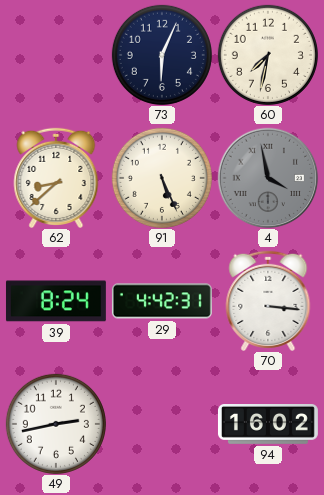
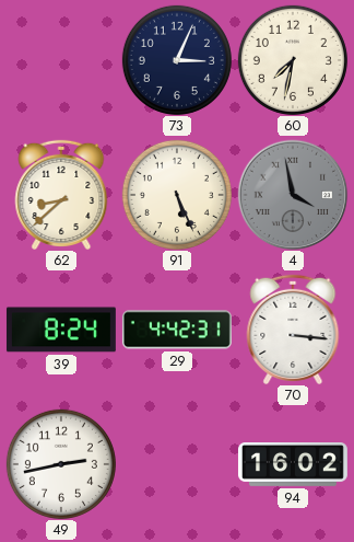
73: 6:04 -> 3:04
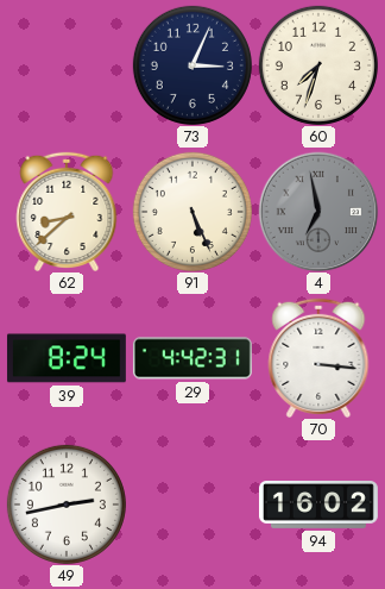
60: 7:32 -> 7:33
4: 3:58 -> 6:58
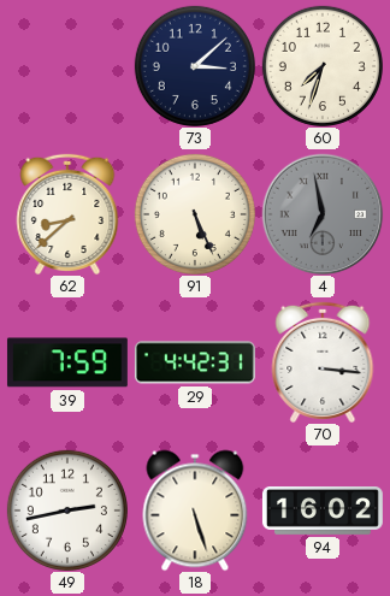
73: 3:04 -> 3:08
39: 8:24 -> 7:59
18: none -> 5:27
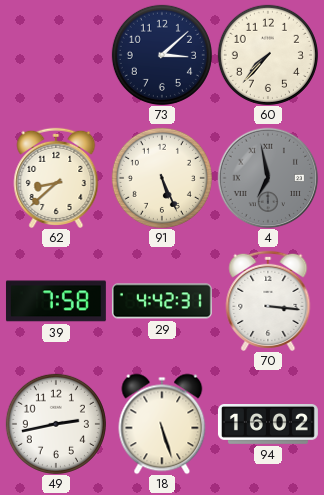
60: 7:33 -> 7:37
39: 7:59 -> 7:58
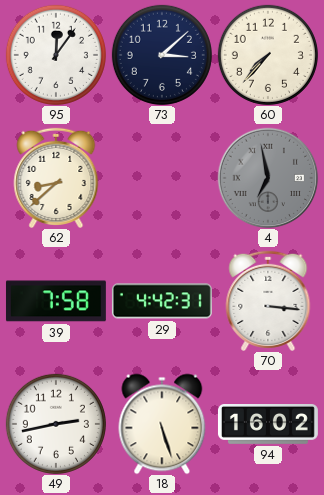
95: none -> 12:06
91: 5:26 -> none
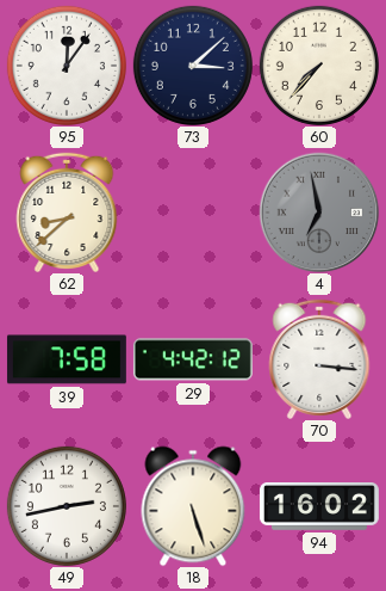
29: 4:42:31 -> 4:42:12
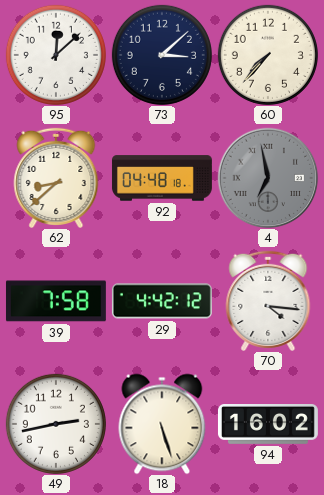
95: 12:06 -> 12:08
92: none -> 04:48
70: 3:16 -> 4:16
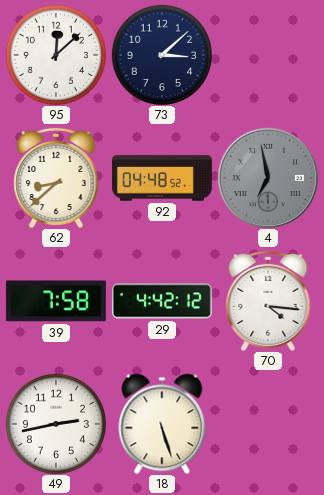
60: 7:37 -> none
92: 04:48:18 -> 04:48:52
94: 16:02 -> none
